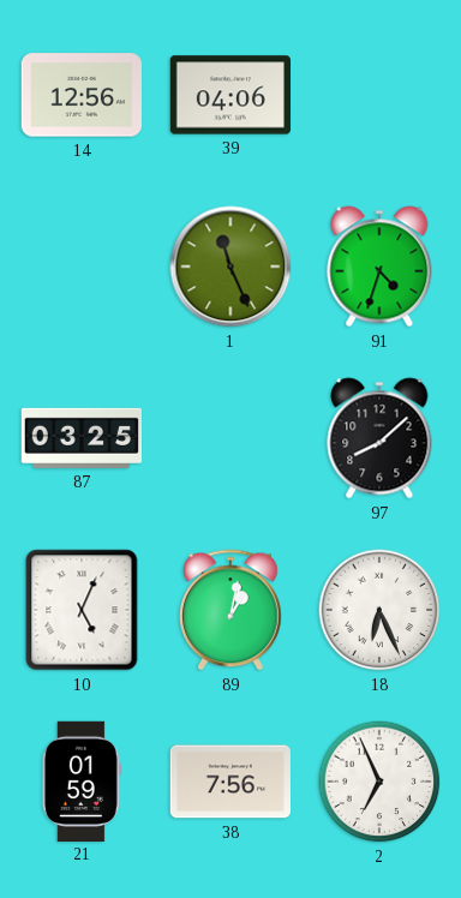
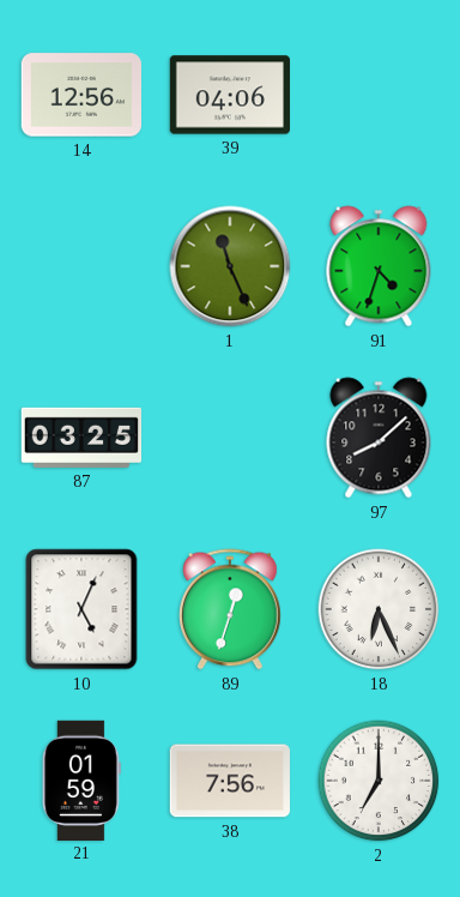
89: 1:02 -> 12:33
2: 6:56 -> 7:00
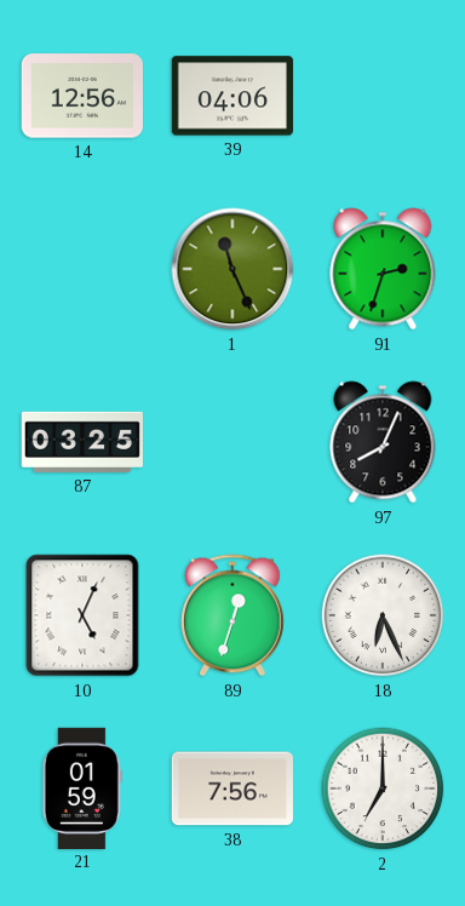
91: 4:33 -> 2:33
97: 8:08 -> 8:04
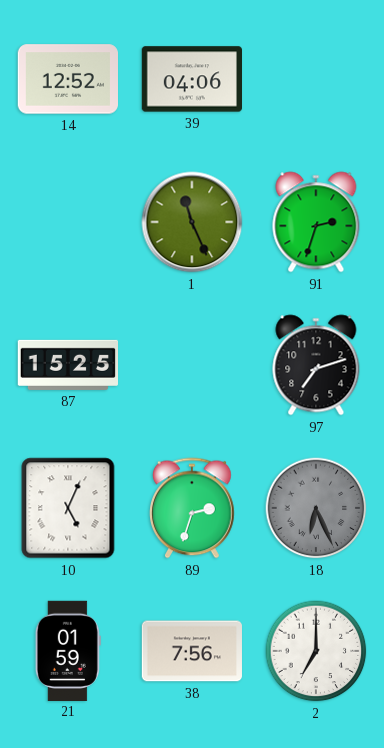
14: 12:56 -> 12:52
87: 03:25 -> 15:25
97: 8:04 -> 7:12
89: 12:33 -> 2:33
18 dial: white -> grey
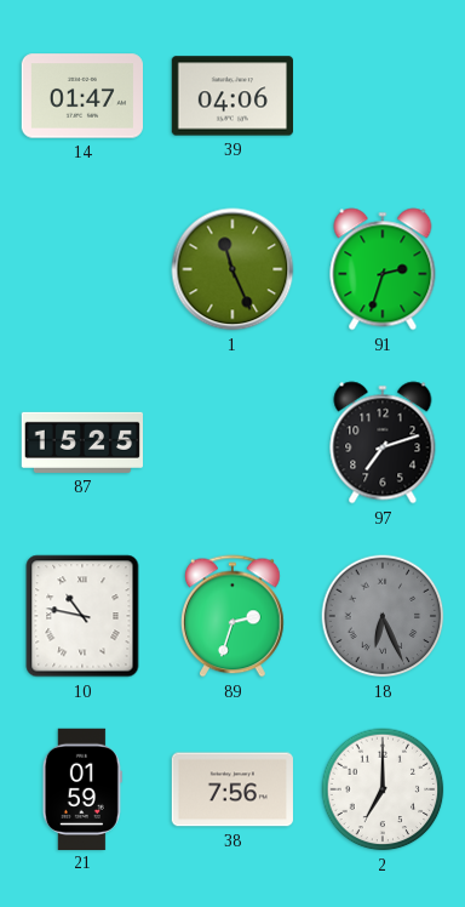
14: 12:52 -> 01:47
10: 5:04 -> 10:47
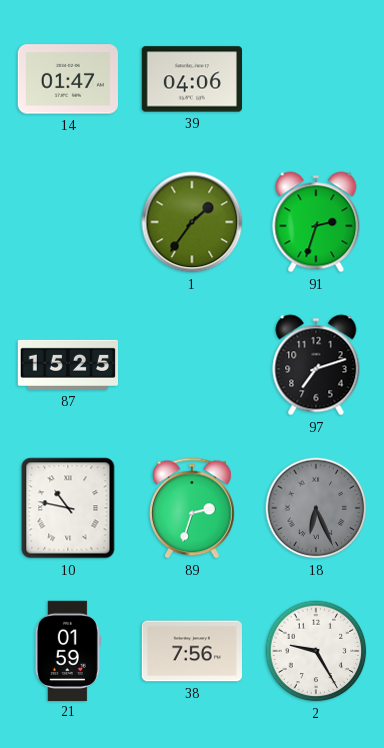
1: 11:26 -> 1:36
2: 7:00 -> 9:25
